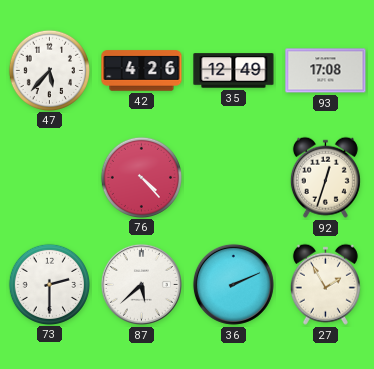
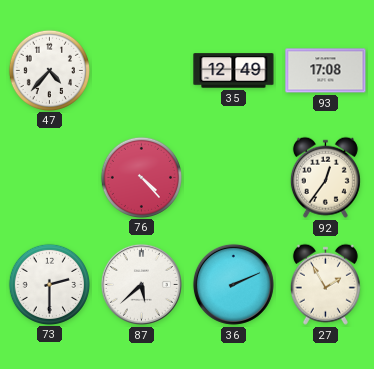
47: 5:37 -> 4:37
42: 4:26 -> none
92: 12:33 -> 12:36
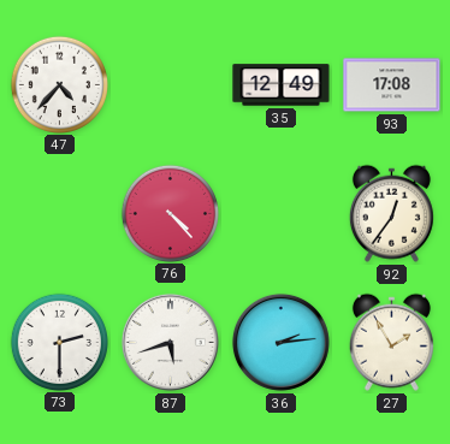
87: 5:38 -> 5:42
36: 2:11 -> 2:14
